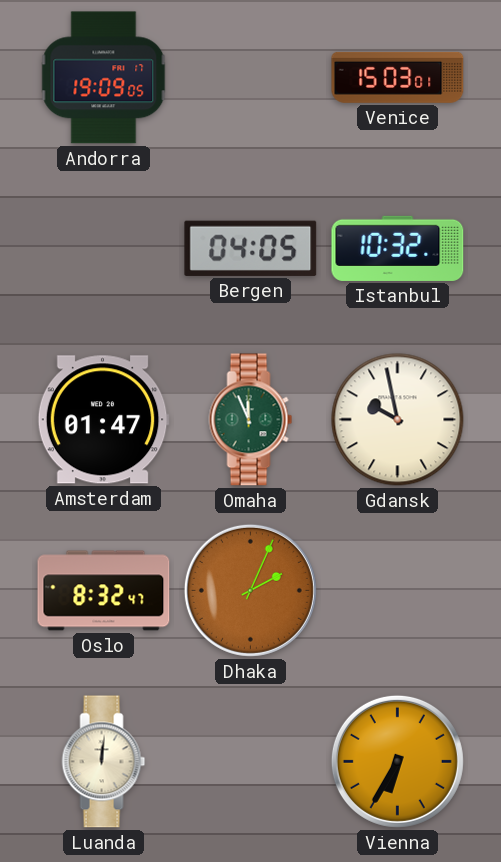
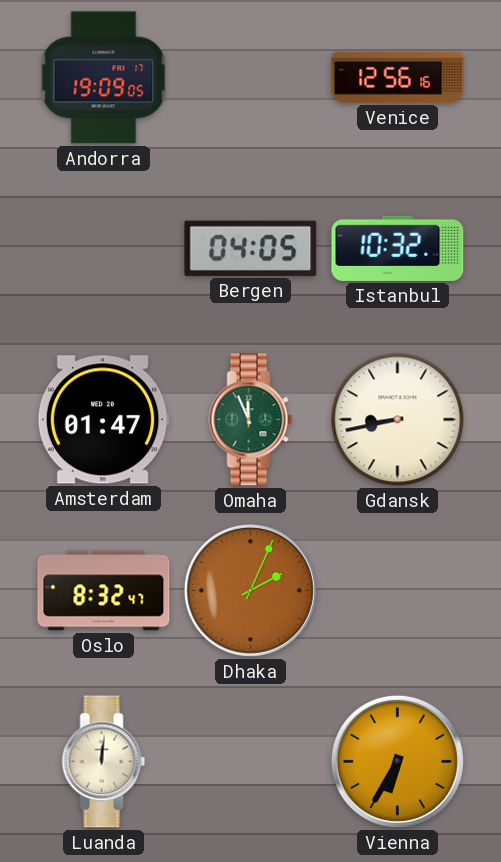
Venice: 15:03 -> 12:56
Gdansk: 9:58 -> 8:43
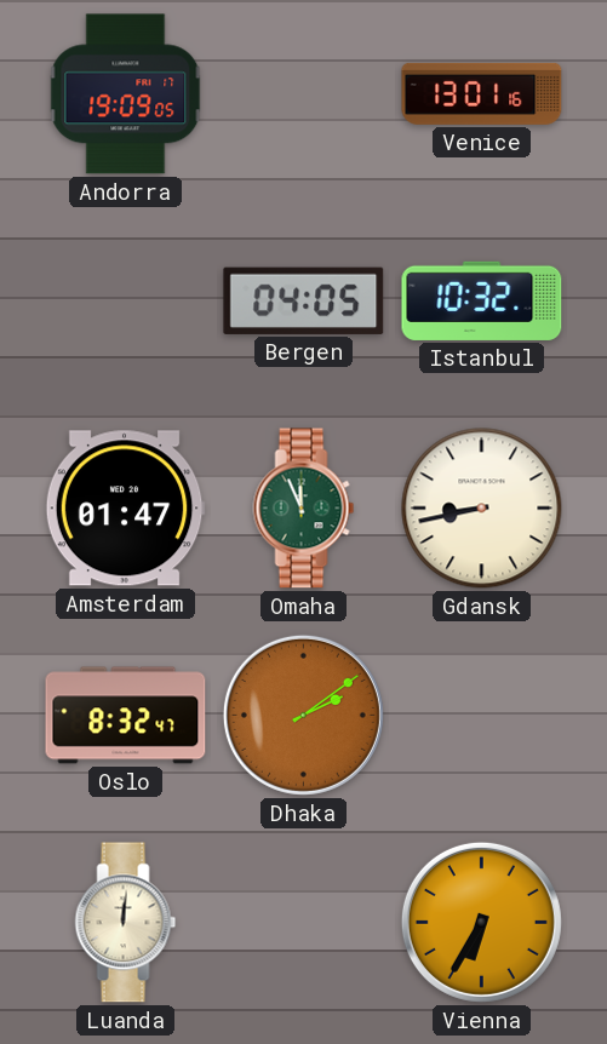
Venice: 12:56 -> 13:01
Dhaka: 2:04 -> 2:09
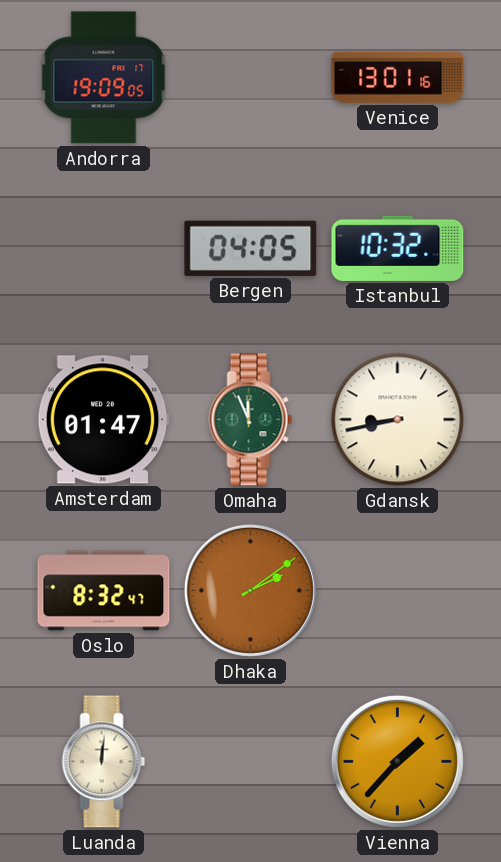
Vienna: 6:35 -> 1:37
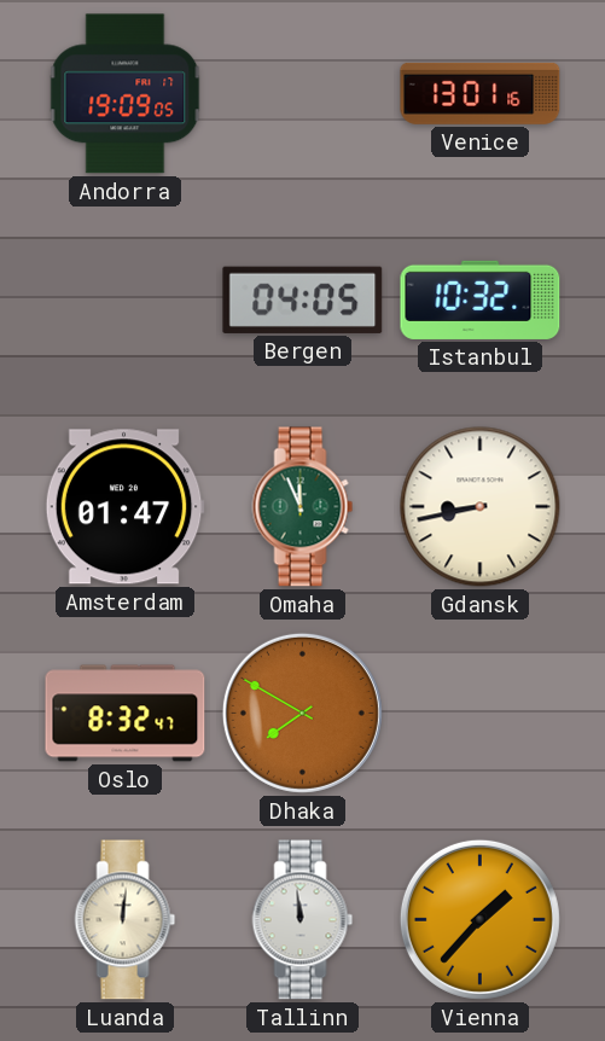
Dhaka: 2:09 -> 7:50
Tallinn: none -> 11:59
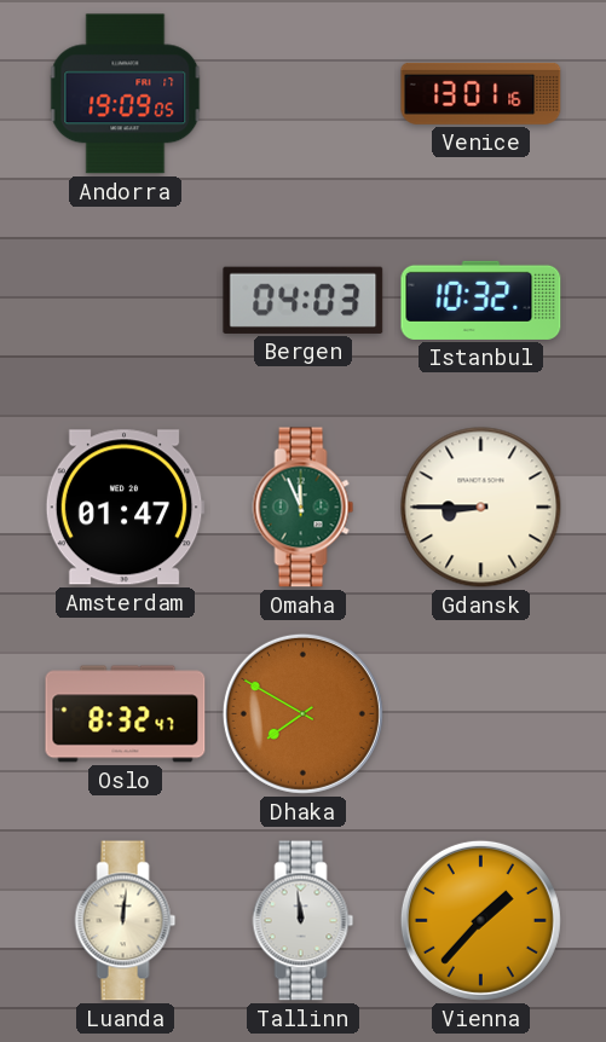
Bergen: 04:05 -> 04:03
Gdansk: 8:43 -> 8:45
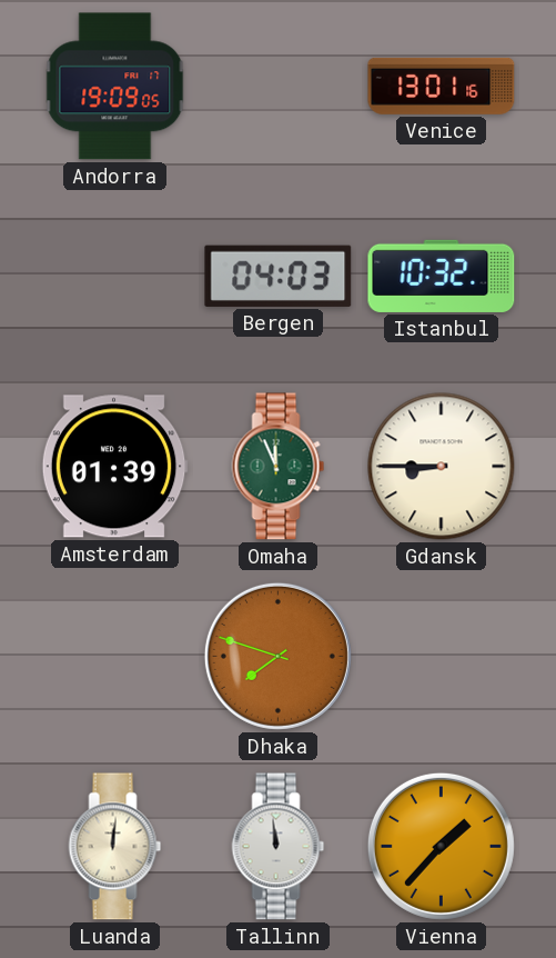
Amsterdam: 01:47 -> 01:39
Oslo: 8:32 -> none
Dhaka: 7:50 -> 7:48
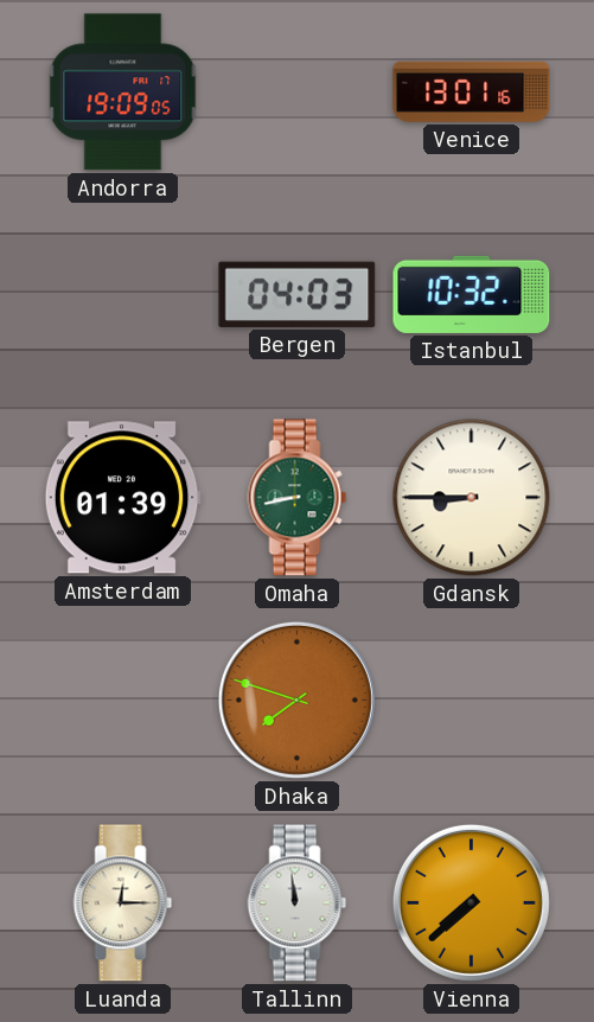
Omaha: 11:56 -> 8:43
Luanda: 12:01 -> 12:15
Vienna: 1:37 -> 7:38
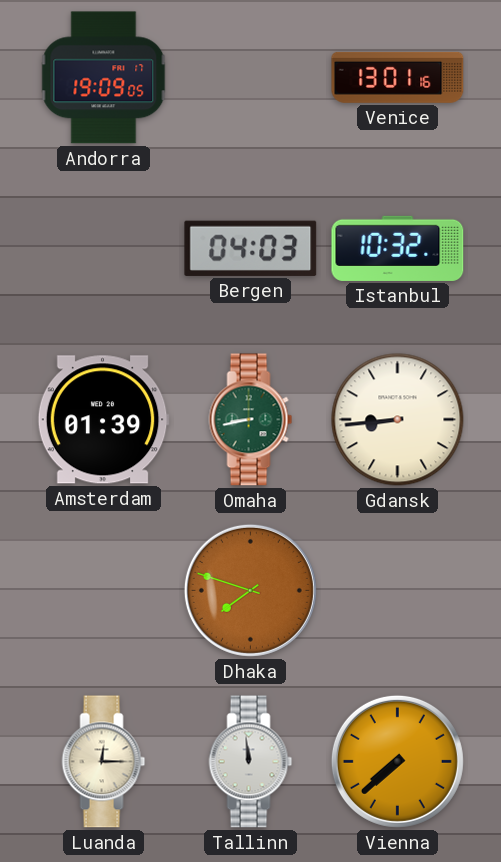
Gdansk: 8:45 -> 8:44
